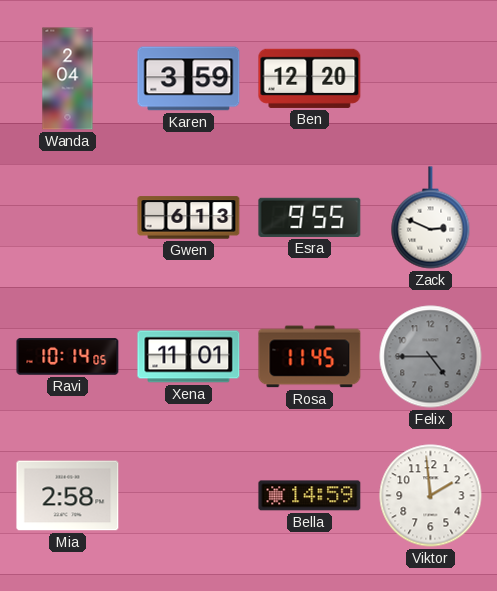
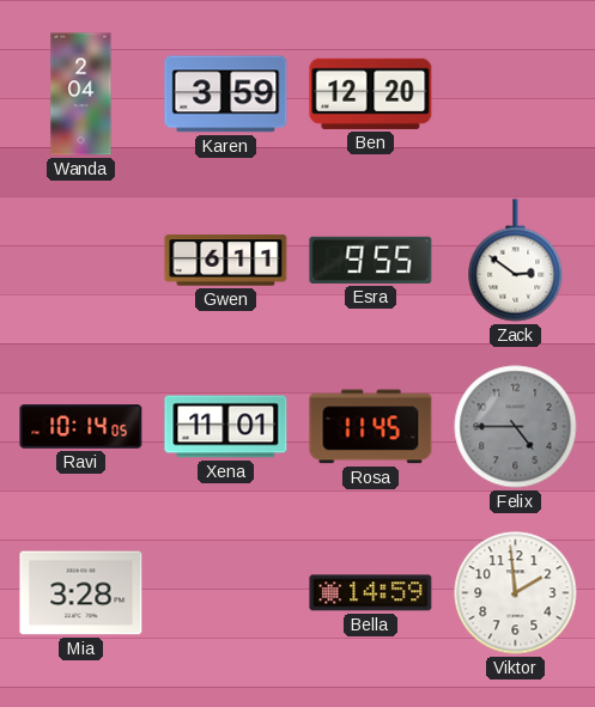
Gwen: 6:13 -> 6:11
Zack: 2:49 -> 2:51
Mia: 2:58 -> 3:28
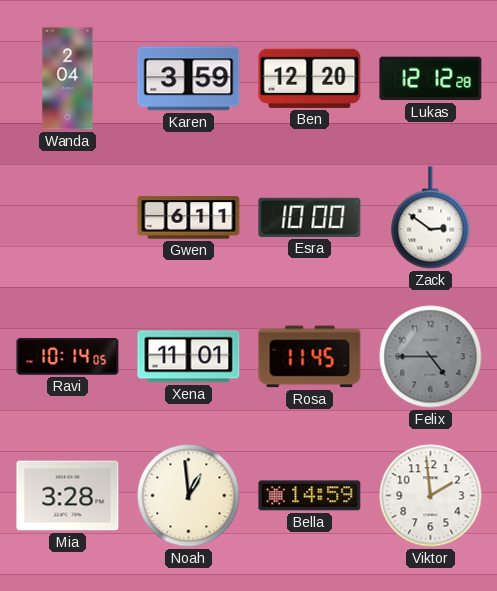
Lukas: none -> 12:12
Esra: 9:55 -> 10:00
Noah: none -> 12:59
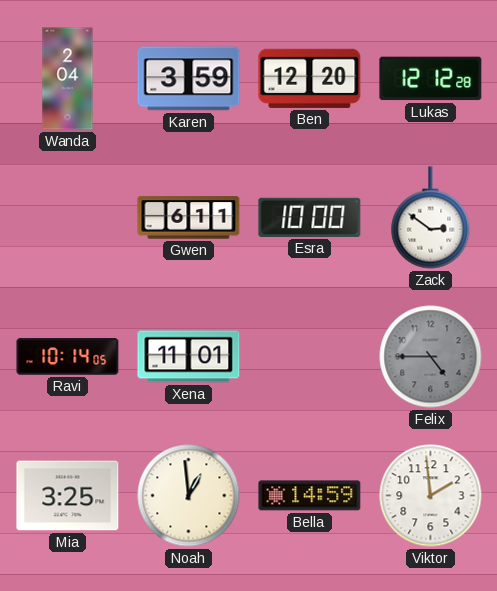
Rosa: 11:45 -> none
Mia: 3:28 -> 3:25
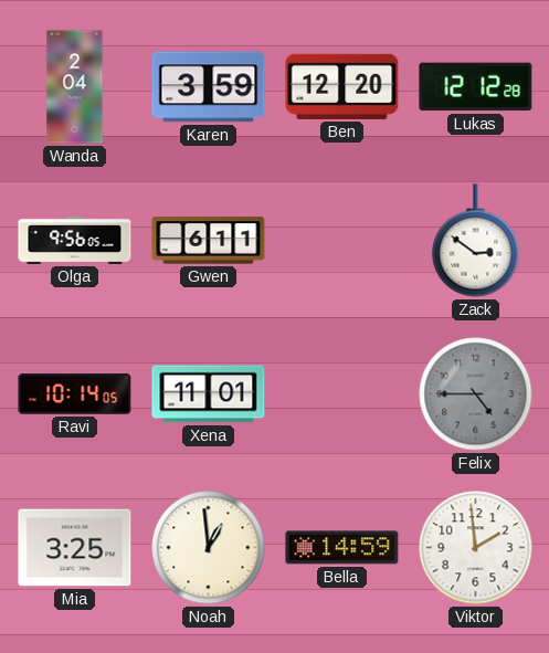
Olga: none -> 9:56
Esra: 10:00 -> none
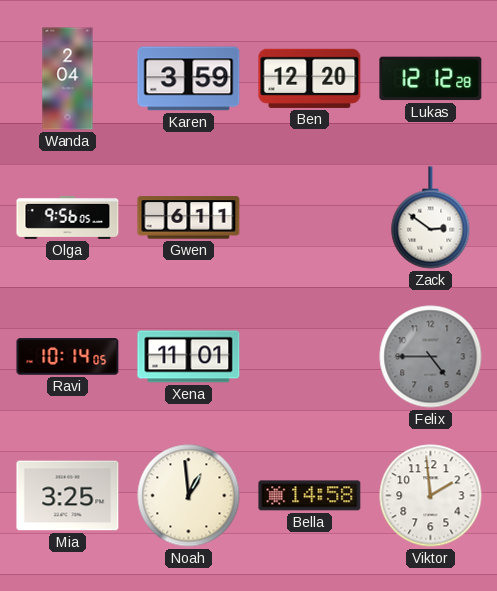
Bella: 14:59 -> 14:58
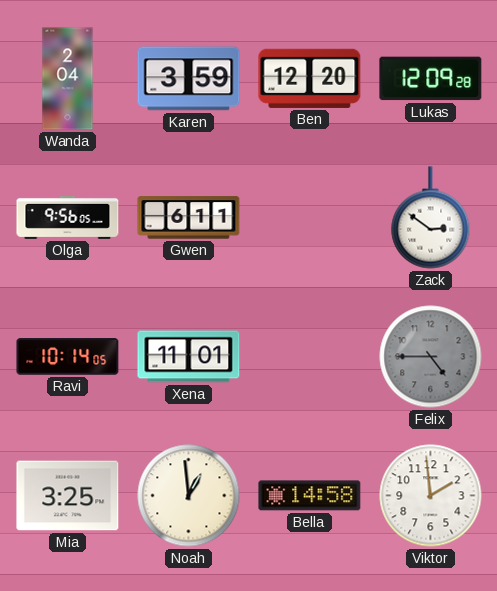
Lukas: 12:12 -> 12:09
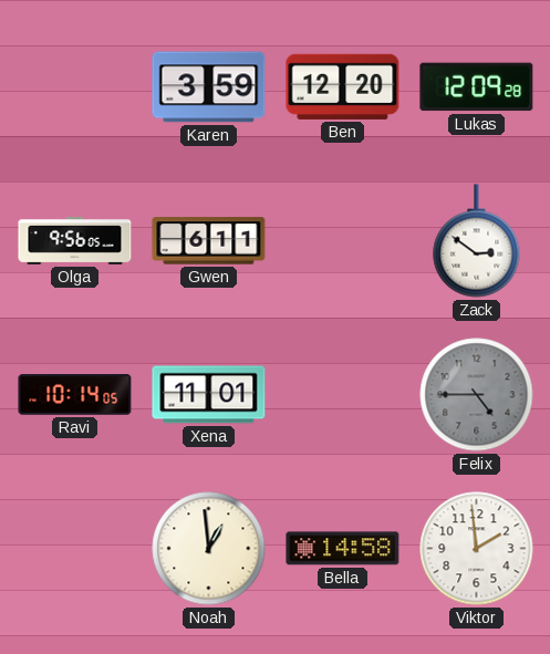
Wanda: 2:04 -> none
Mia: 3:25 -> none
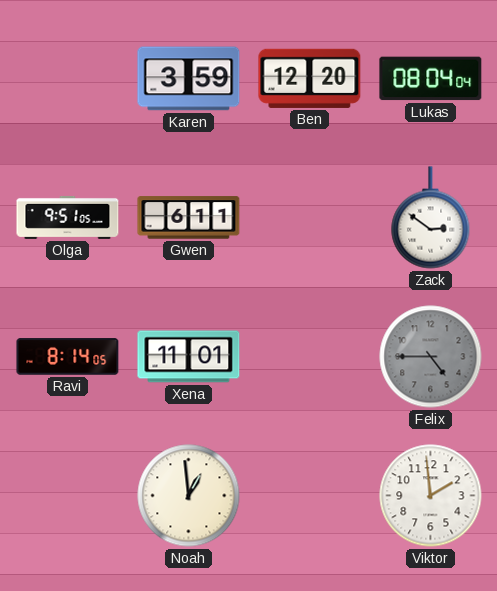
Lukas: 12:09 -> 08:04
Olga: 9:56 -> 9:51
Ravi: 10:14 -> 8:14
Bella: 14:58 -> none
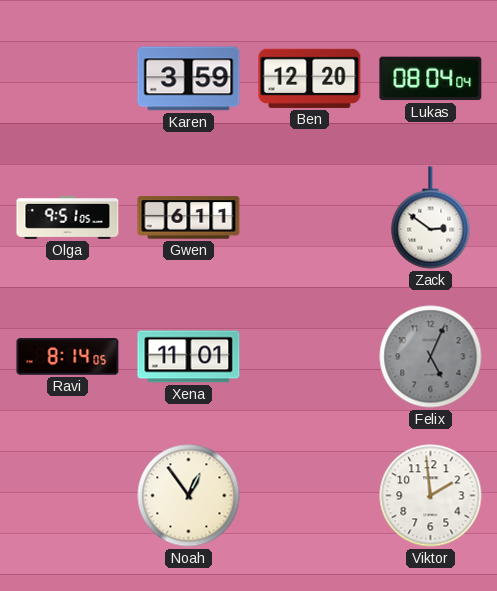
Felix: 4:45 -> 5:04
Noah: 12:59 -> 12:54
